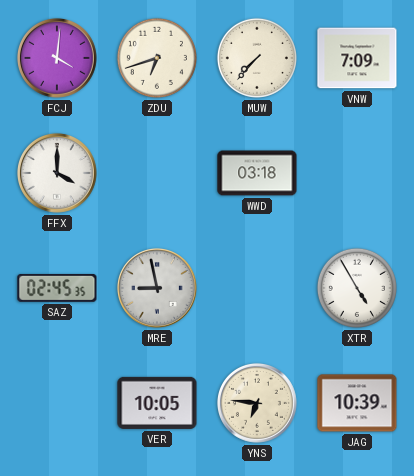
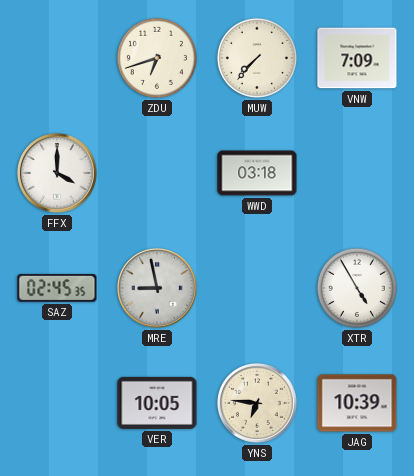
FCJ: 4:01 -> none
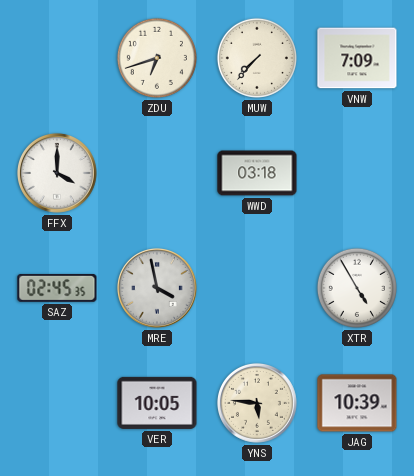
MRE: 8:58 -> 3:58
YNS: 6:46 -> 5:46
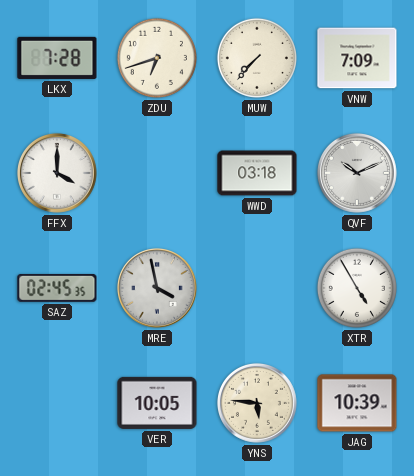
LKX: none -> 7:28
QVF: none -> 10:11
